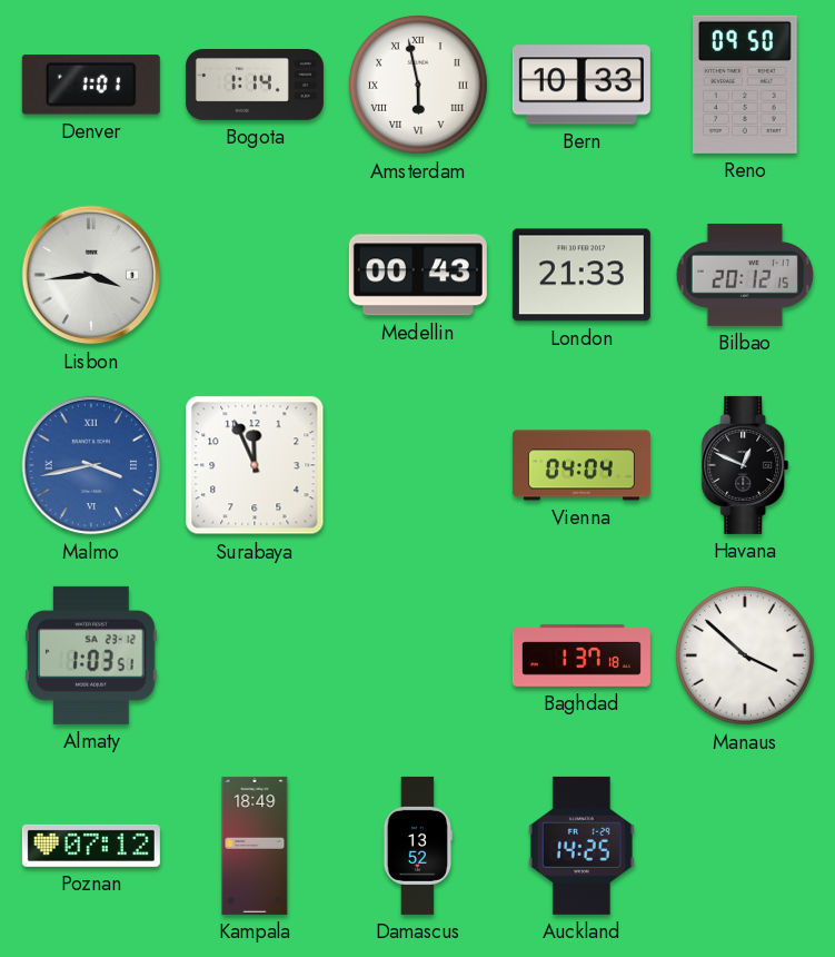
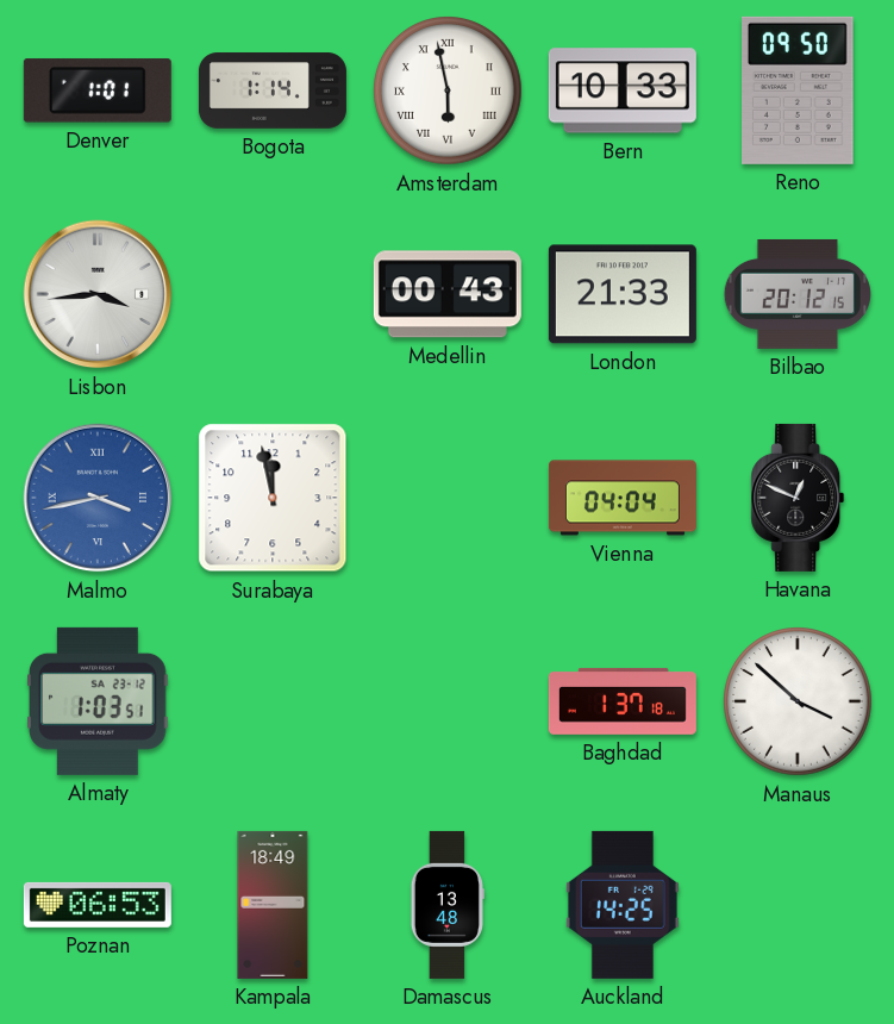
Surabaya: 11:56 -> 11:58
Poznan: 07:12 -> 06:53
Damascus: 13:52 -> 13:48
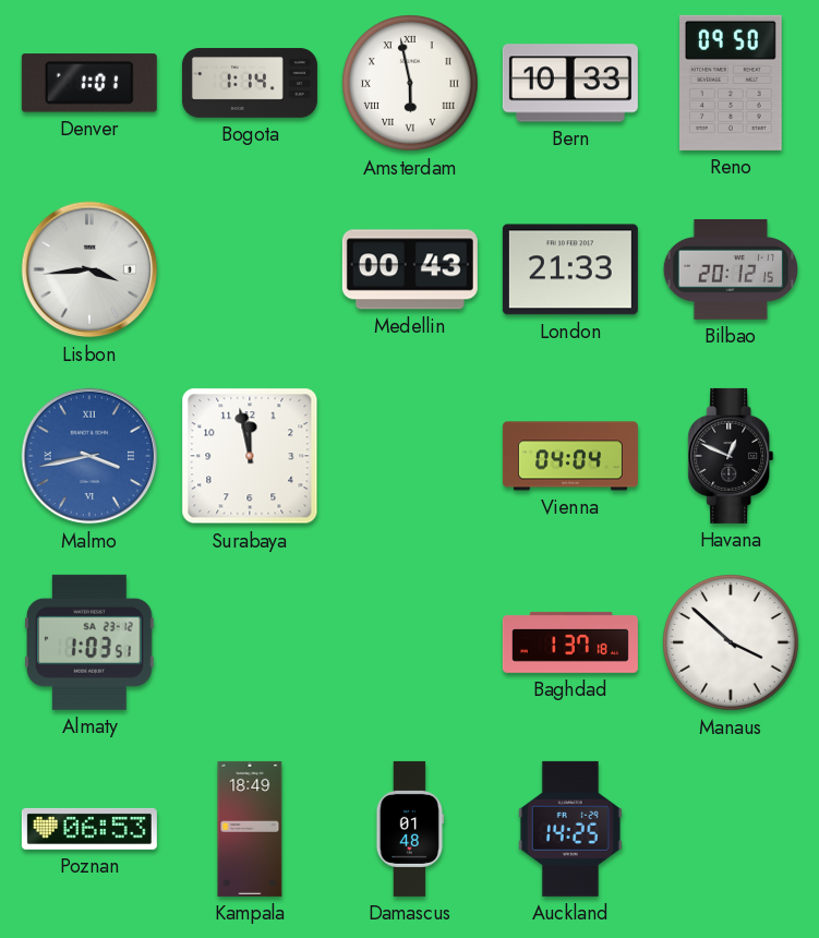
Damascus: 13:48 -> 01:48
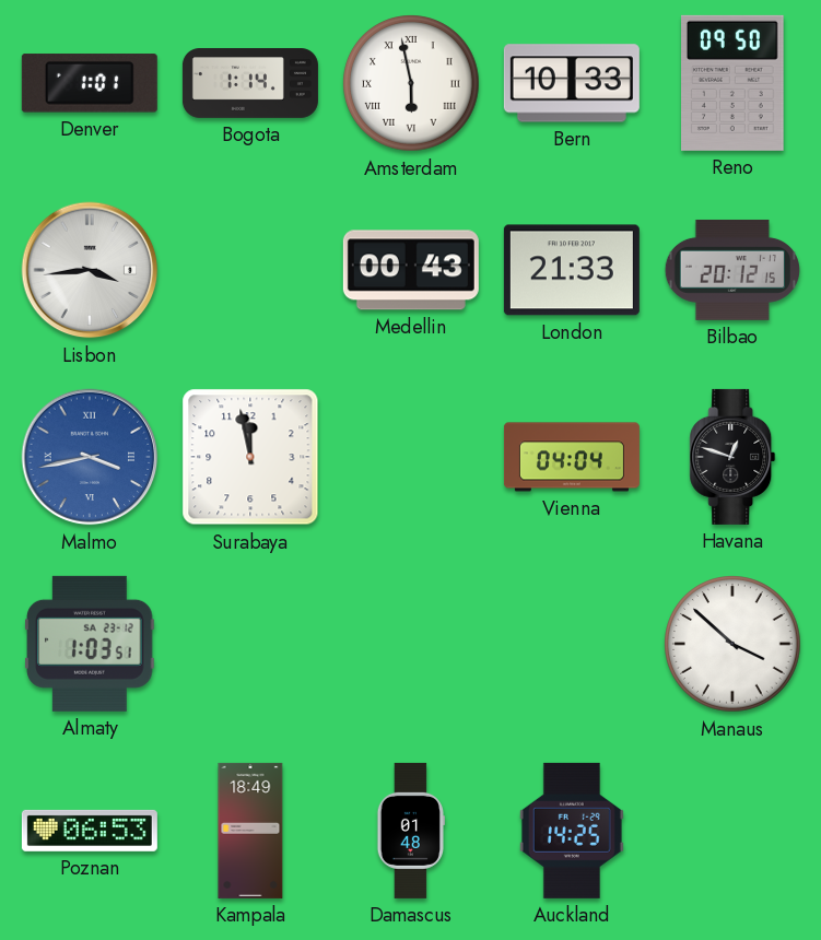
Havana: 12:49 -> 12:48
Baghdad: 1:37 -> none
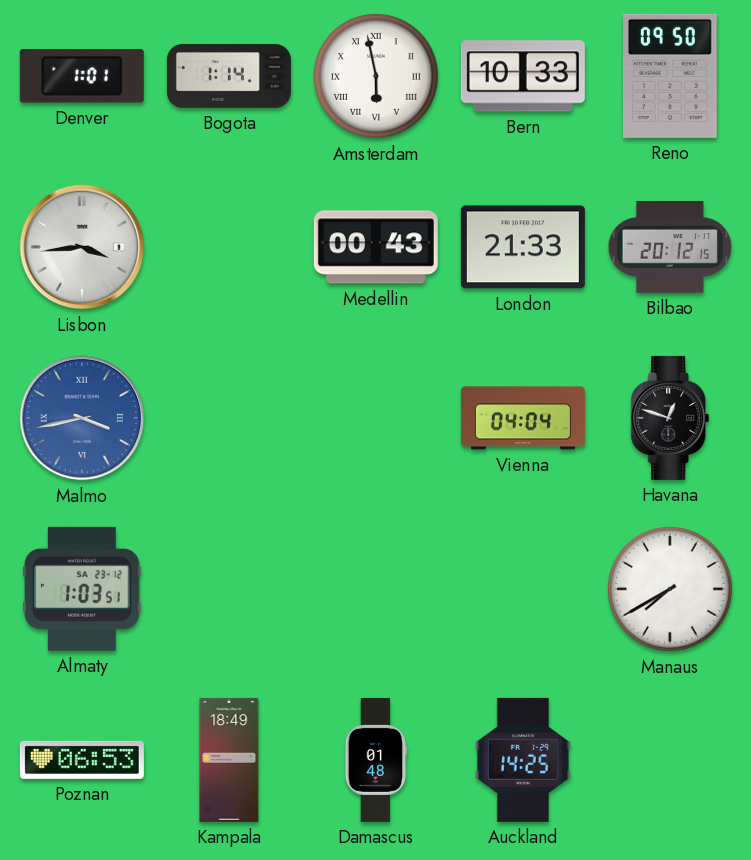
Surabaya: 11:58 -> none
Manaus: 3:52 -> 7:40
